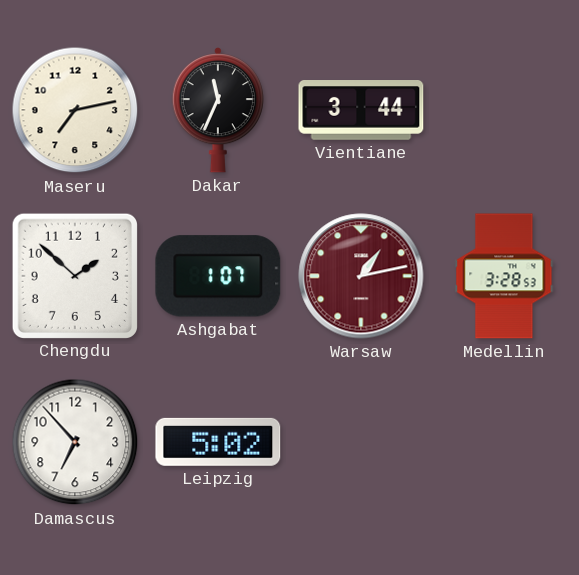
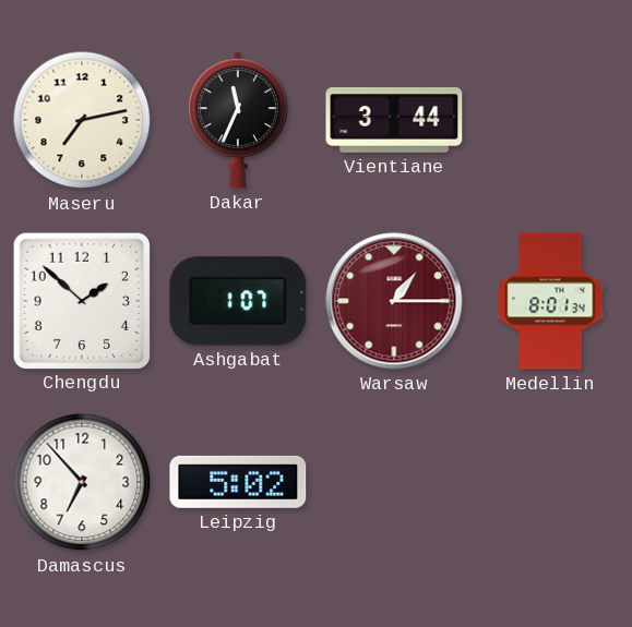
Warsaw: 1:13 -> 1:15
Medellin: 3:28 -> 8:01
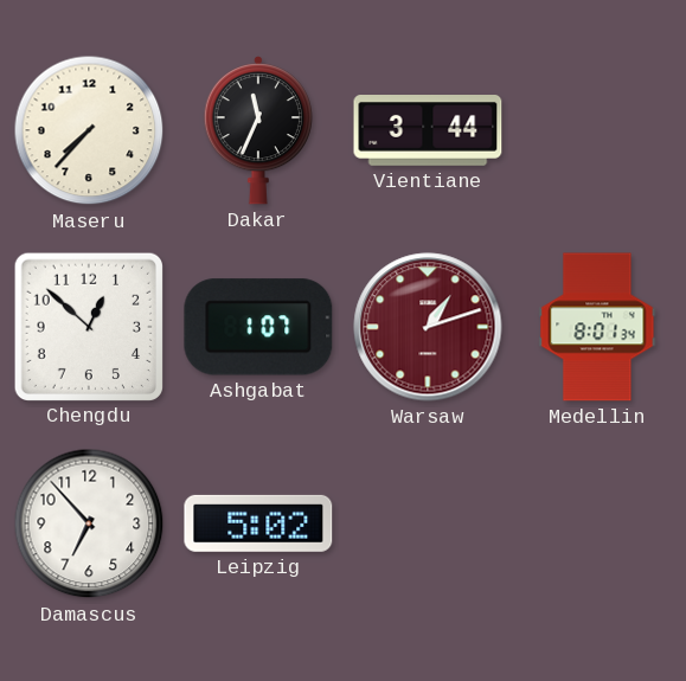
Maseru: 7:13 -> 7:37
Chengdu: 1:52 -> 12:52
Warsaw: 1:15 -> 1:12
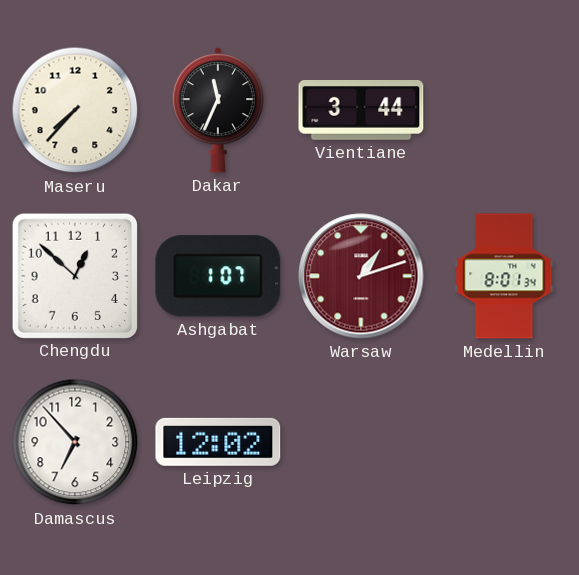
Leipzig: 5:02 -> 12:02
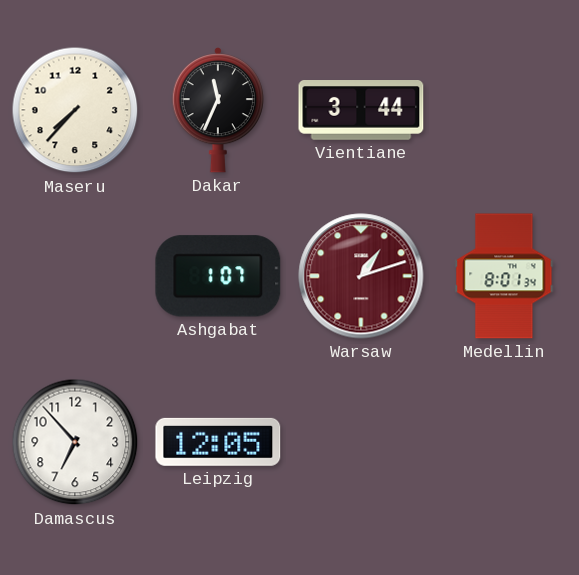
Chengdu: 12:52 -> none
Leipzig: 12:02 -> 12:05
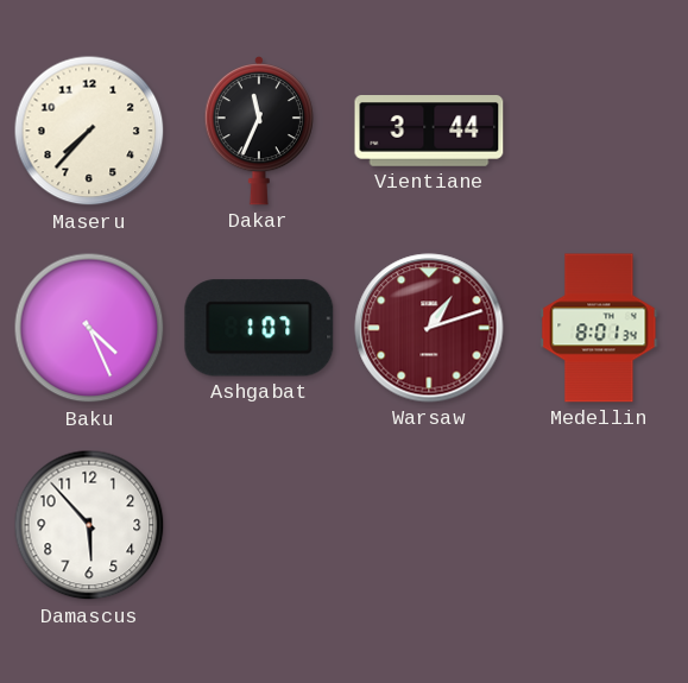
Baku: none -> 4:26
Damascus: 6:53 -> 5:53
Leipzig: 12:05 -> none
